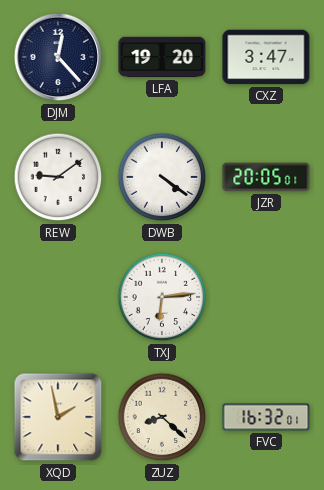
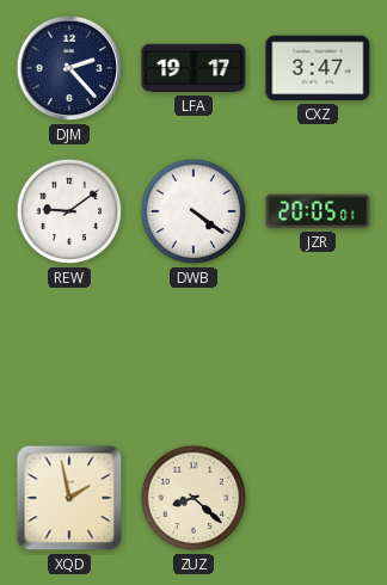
DJM: 12:23 -> 2:23
LFA: 19:20 -> 19:17
TXJ: 6:14 -> none
FVC: 16:32 -> none
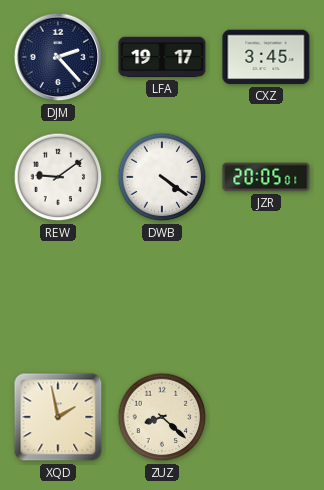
CXZ: 3:47 -> 3:45
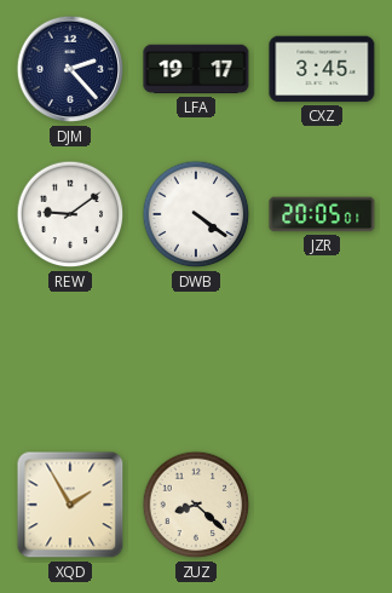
XQD: 1:58 -> 1:55
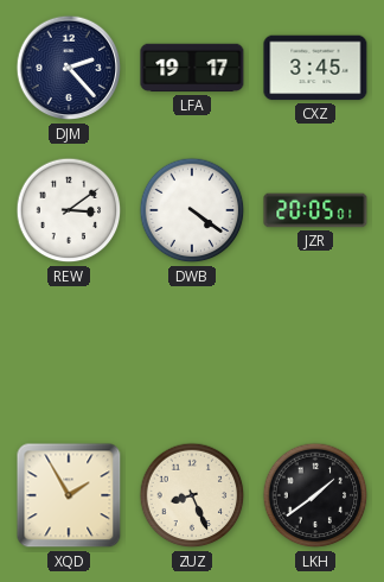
REW: 9:09 -> 3:09
ZUZ: 8:22 -> 8:26
LKH: none -> 1:39
